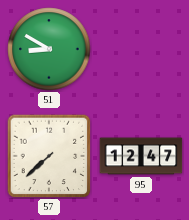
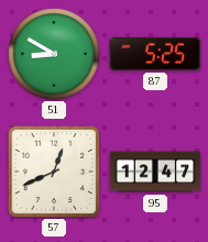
87: none -> 5:25
57: 7:38 -> 12:41
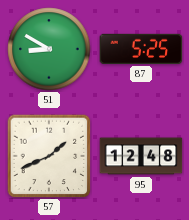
57: 12:41 -> 1:41
95: 12:47 -> 12:48
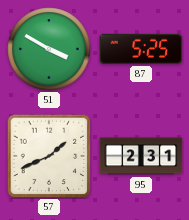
51: 8:50 -> 3:50
95: 12:48 -> 2:31
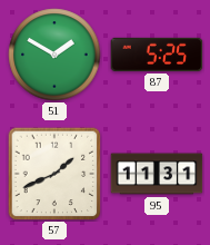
51: 3:50 -> 1:50
95: 2:31 -> 11:31
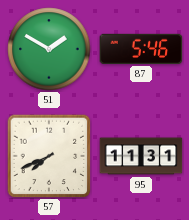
87: 5:25 -> 5:46
57: 1:41 -> 7:41
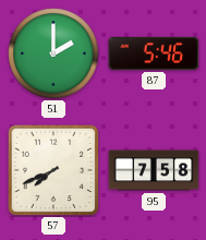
51: 1:50 -> 2:00
95: 11:31 -> 7:58
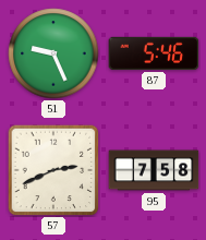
51: 2:00 -> 9:26
57: 7:41 -> 2:41
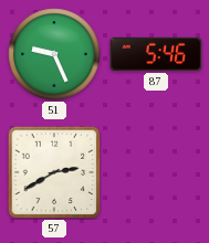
57: 2:41 -> 2:40
95: 7:58 -> none
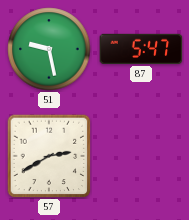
51: 9:26 -> 9:28
87: 5:46 -> 5:47
